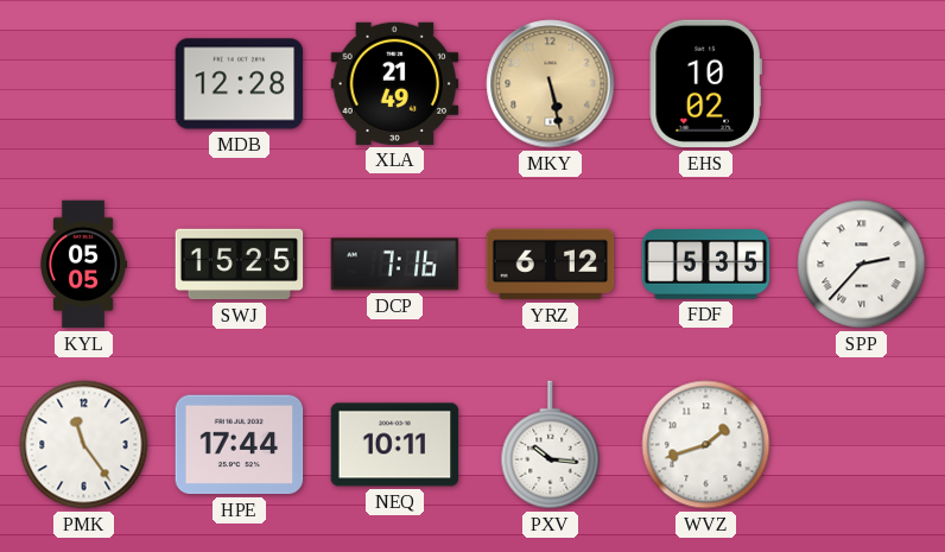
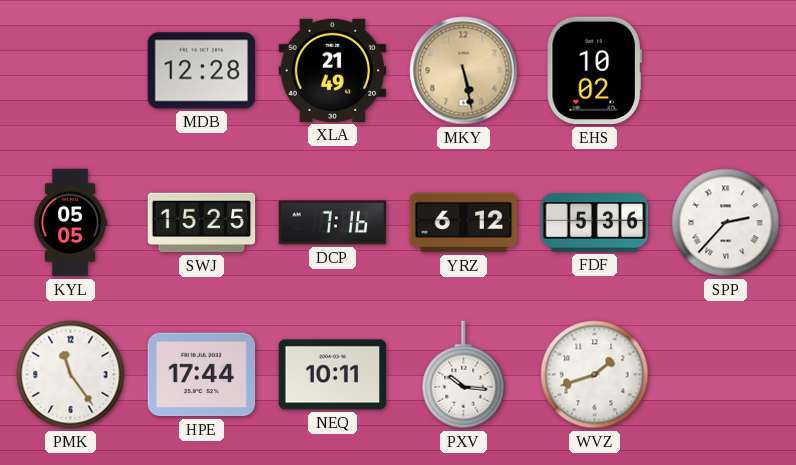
FDF: 5:35 -> 5:36
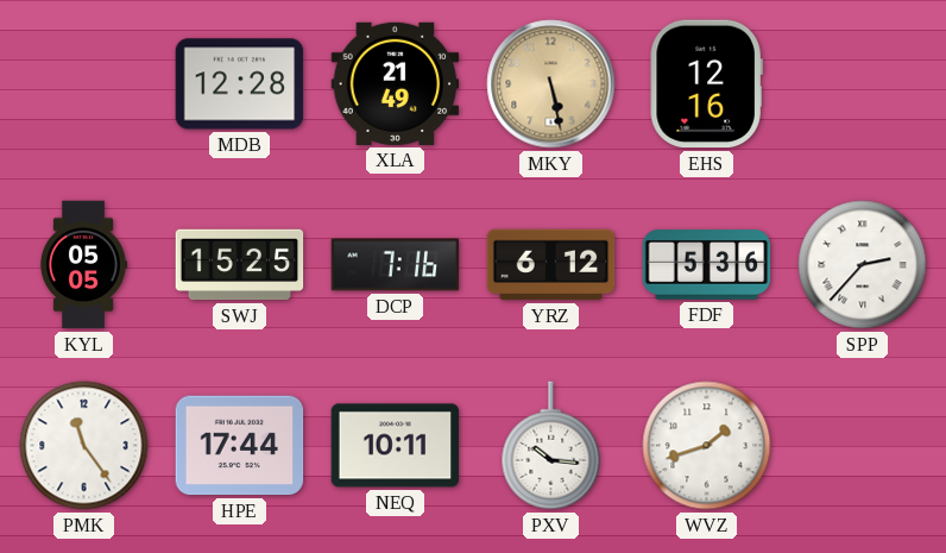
EHS: 10:02 -> 12:16
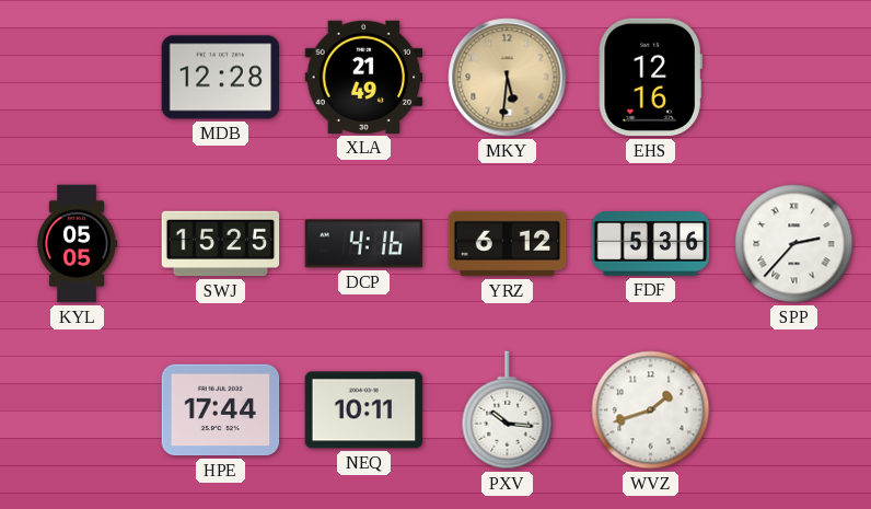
MKY: 5:28 -> 5:31
DCP: 7:16 -> 4:16
PMK: 11:24 -> none
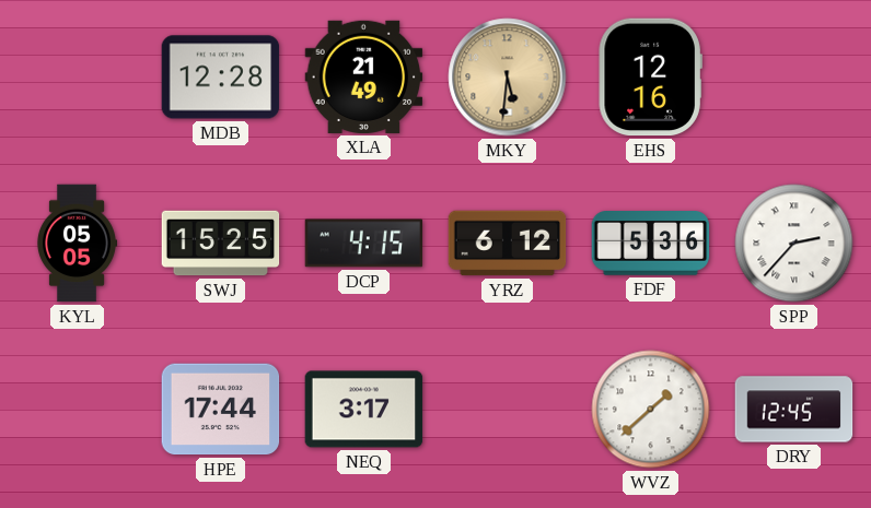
DCP: 4:16 -> 4:15
NEQ: 10:11 -> 3:17
PXV: 10:16 -> none
WVZ: 1:42 -> 1:38
DRY: none -> 12:45
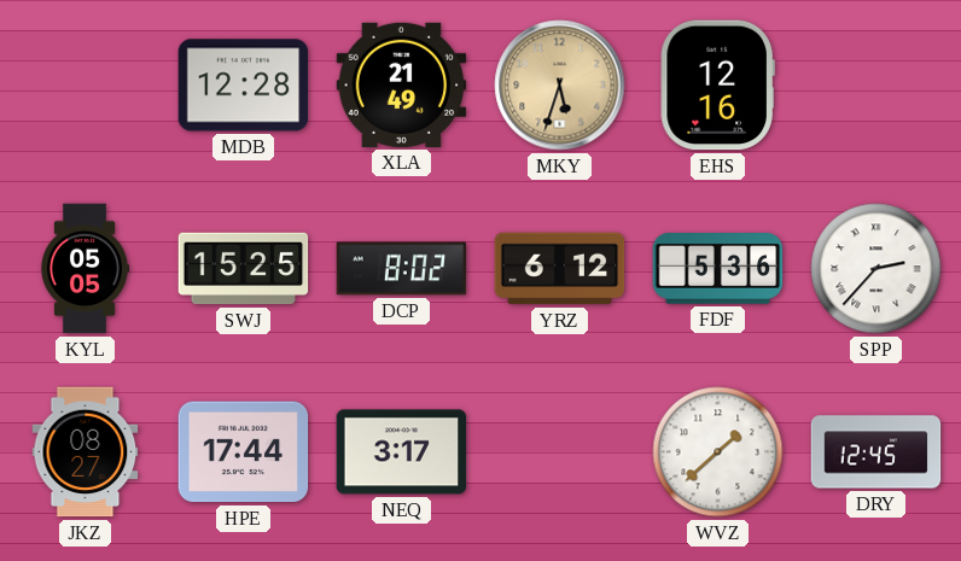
MKY: 5:31 -> 5:33
DCP: 4:15 -> 8:02
JKZ: none -> 08:27
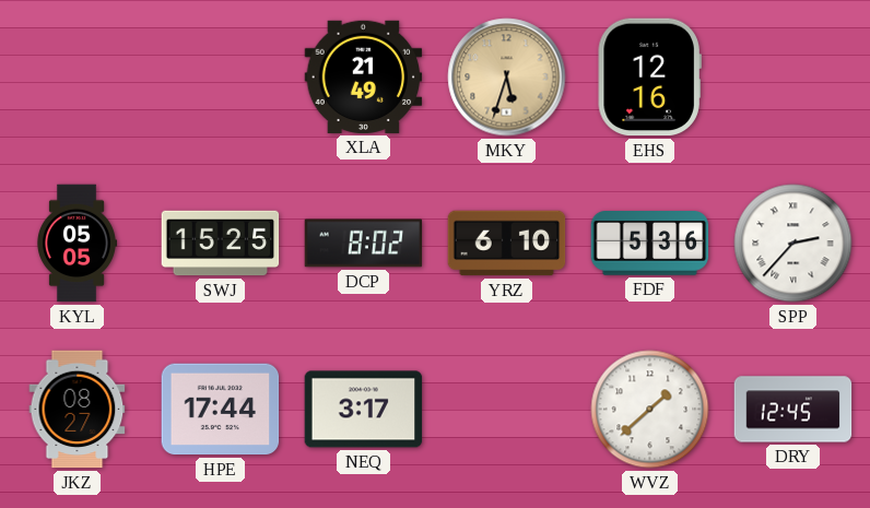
MDB: 12:28 -> none
YRZ: 6:12 -> 6:10
